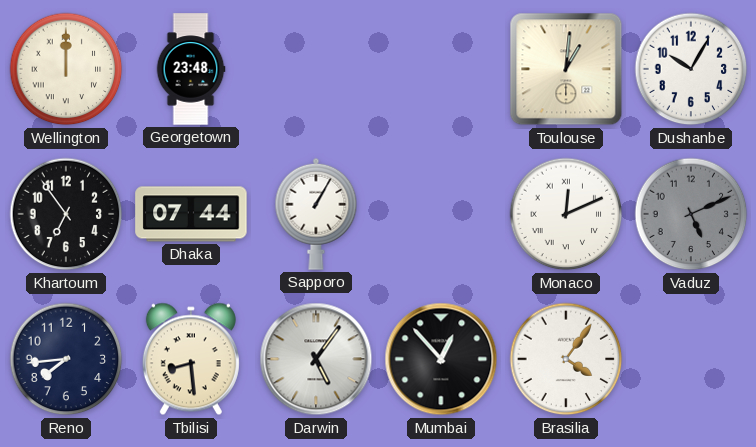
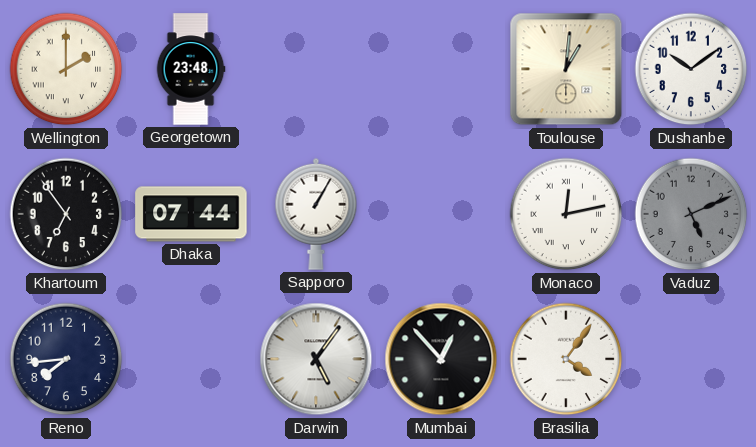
Wellington: 12:00 -> 2:00
Dushanbe: 10:05 -> 10:09
Monaco: 12:11 -> 12:13
Tbilisi: 8:29 -> none
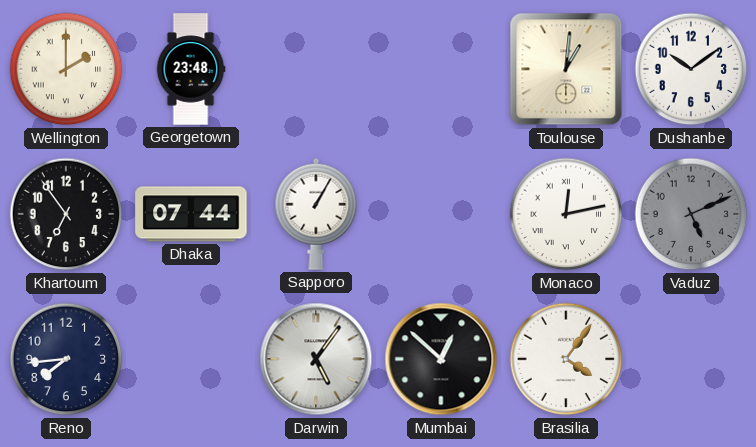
Mumbai: 12:53 -> 12:52
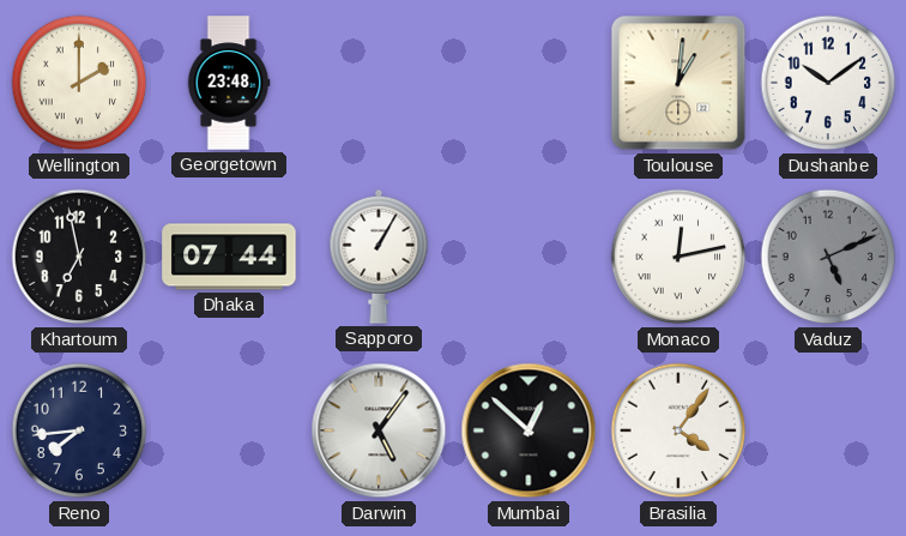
Khartoum: 6:54 -> 6:58
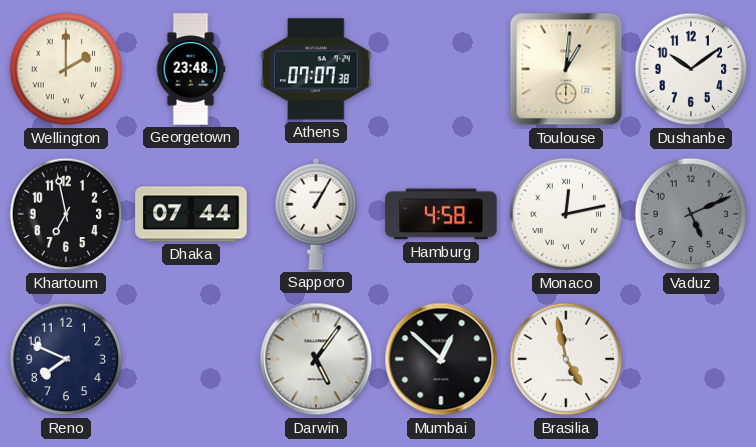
Athens: none -> 07:07
Hamburg: none -> 4:58
Reno: 7:44 -> 7:49
Brasilia: 4:06 -> 4:58
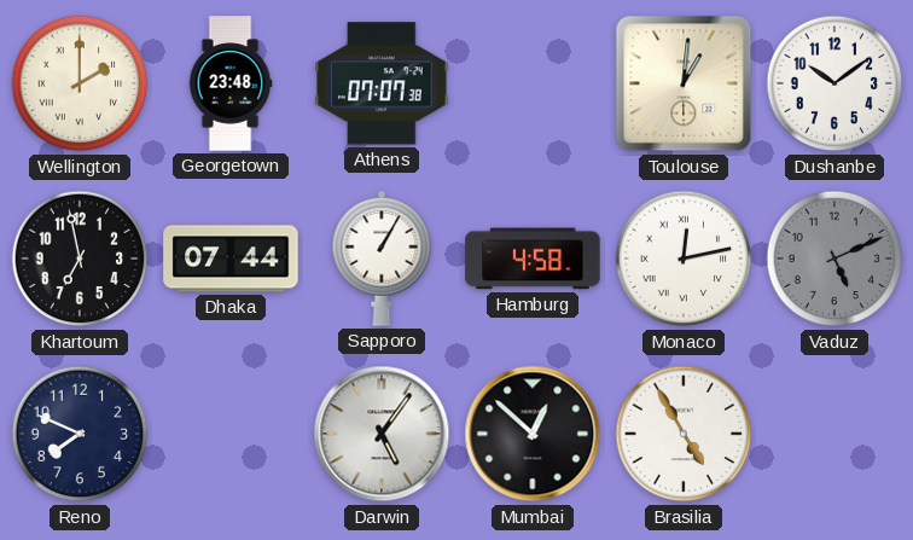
Brasilia: 4:58 -> 4:55
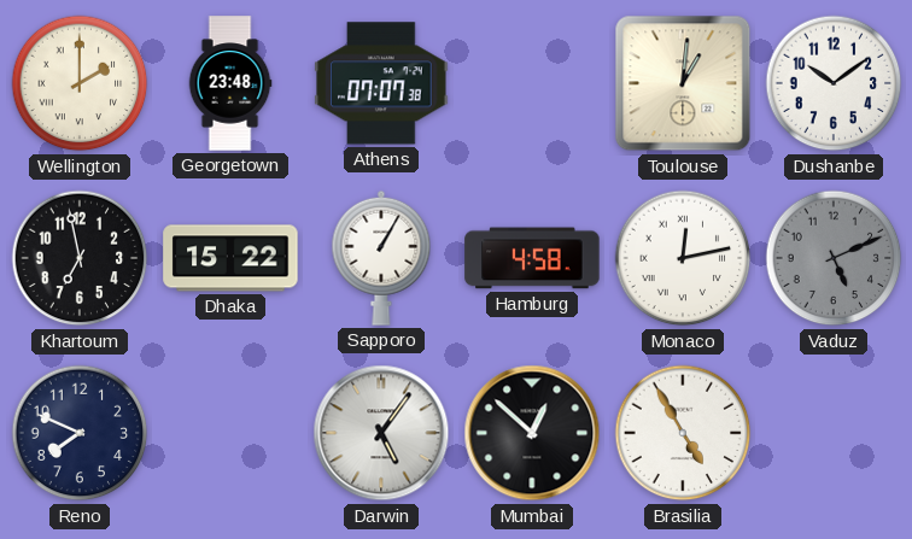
Dhaka: 07:44 -> 15:22
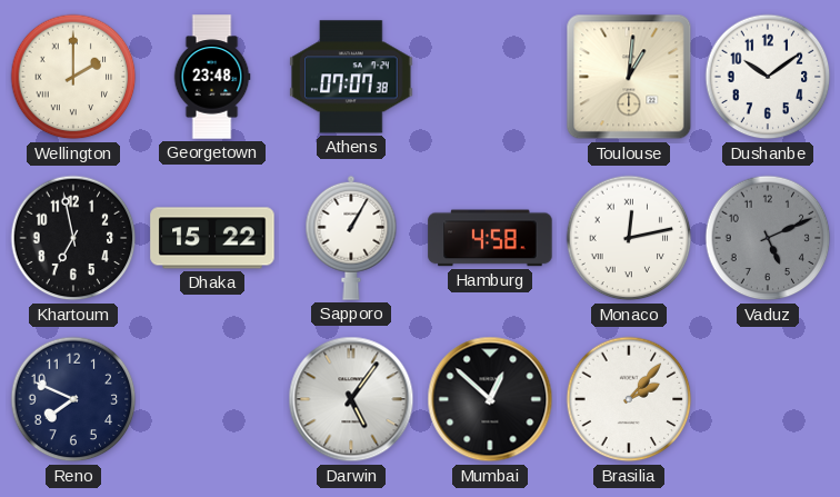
Brasilia: 4:55 -> 2:07
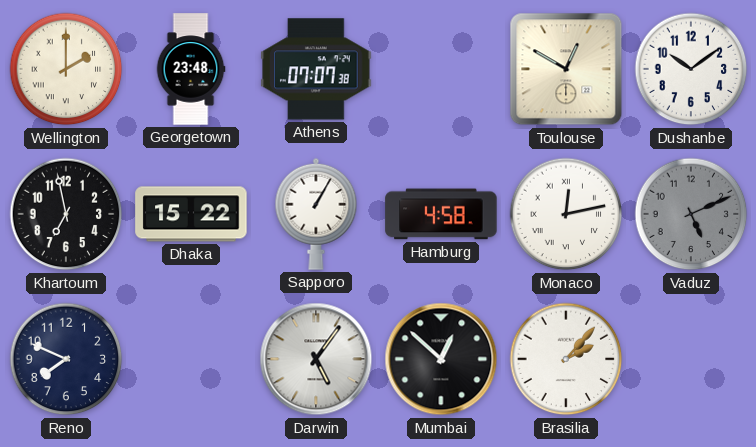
Toulouse: 1:01 -> 12:50
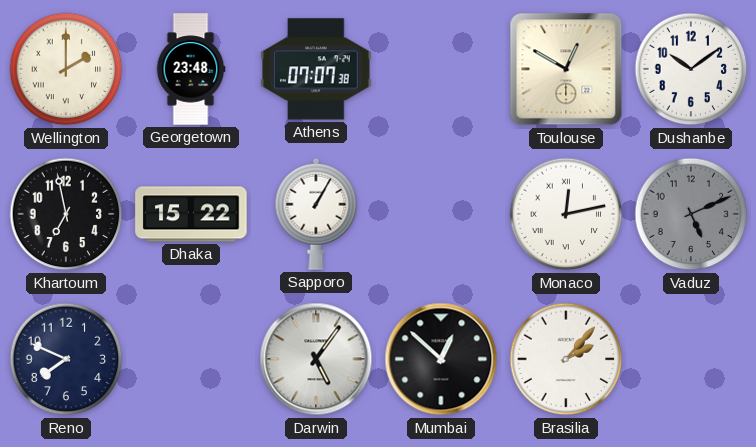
Hamburg: 4:58 -> none
